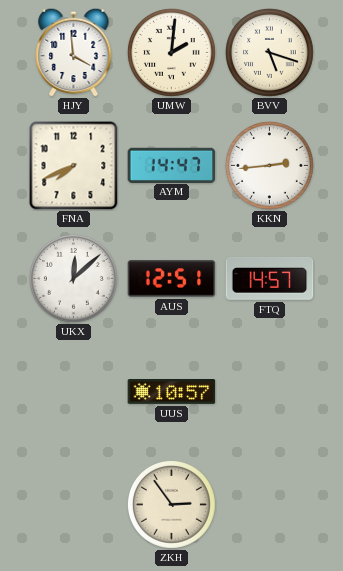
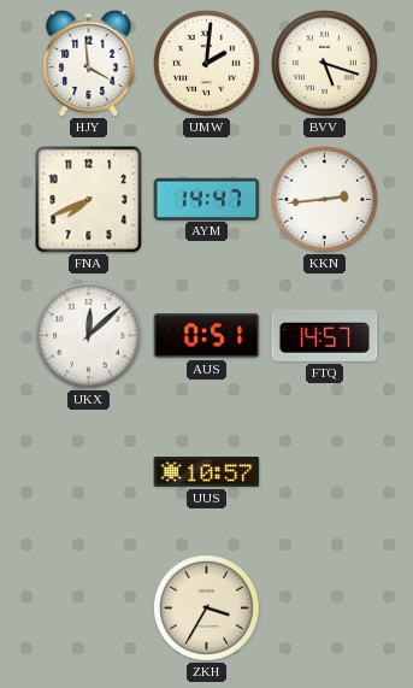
AUS: 12:51 -> 0:51
ZKH: 2:54 -> 3:35
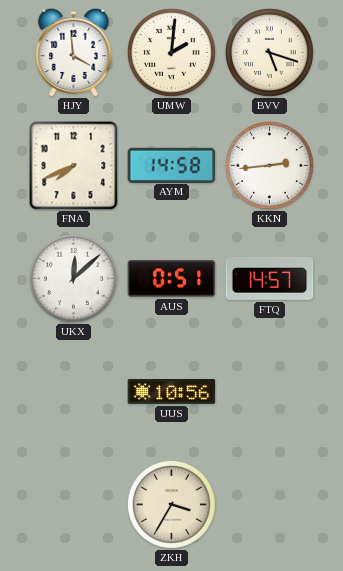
AYM: 14:47 -> 14:58
UUS: 10:57 -> 10:56
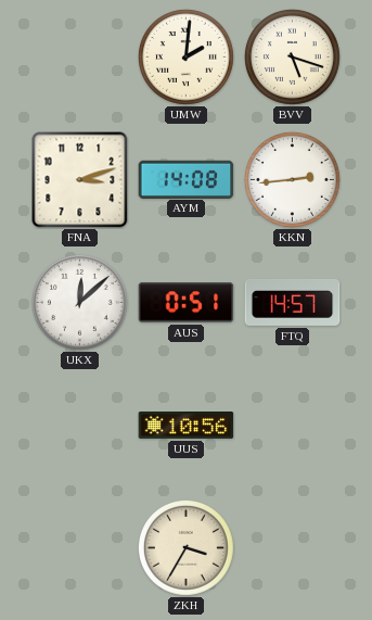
HJY: 3:59 -> none
FNA: 7:41 -> 3:12
AYM: 14:58 -> 14:08
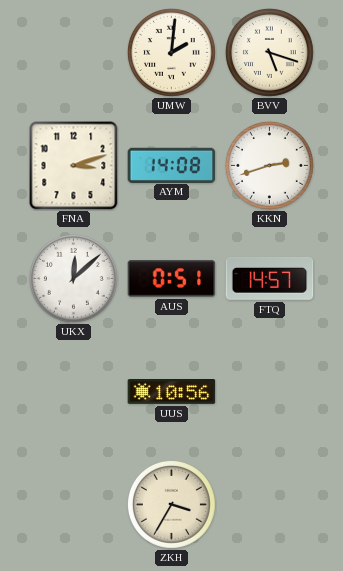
KKN: 2:44 -> 2:42
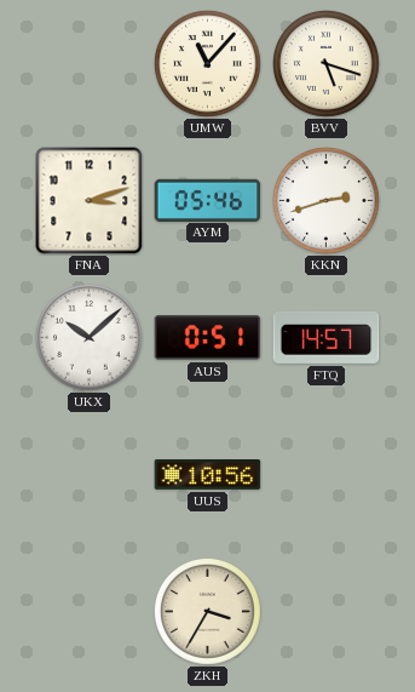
UMW: 2:01 -> 11:07
AYM: 14:08 -> 05:46
UKX: 12:08 -> 10:08
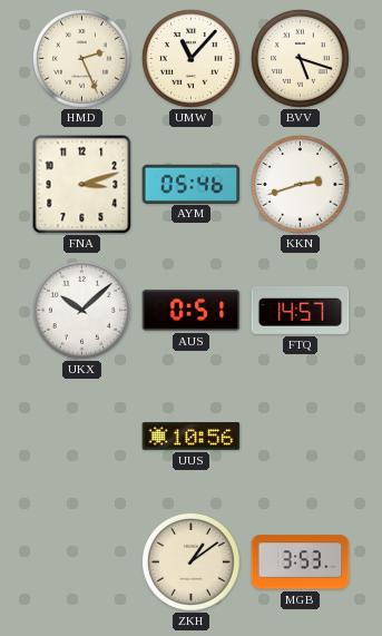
HMD: none -> 2:26
ZKH: 3:35 -> 1:09
MGB: none -> 3:53
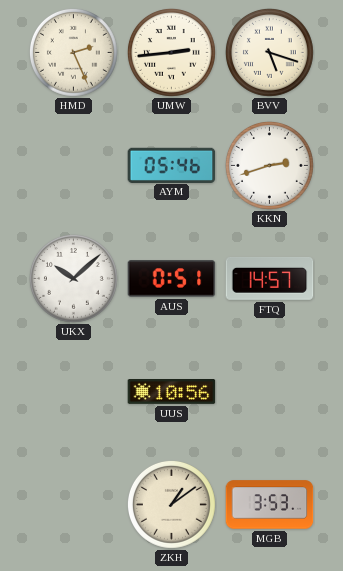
UMW: 11:07 -> 2:44
FNA: 3:12 -> none
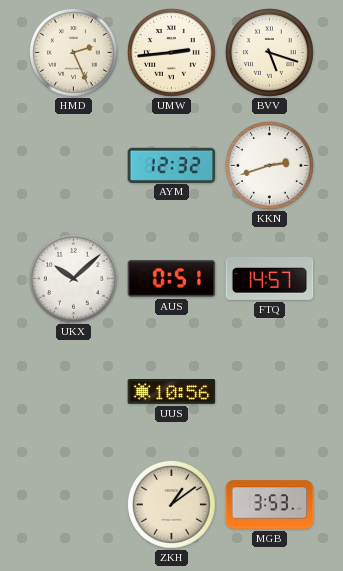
AYM: 05:46 -> 12:32
